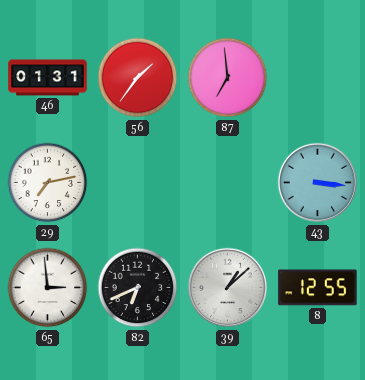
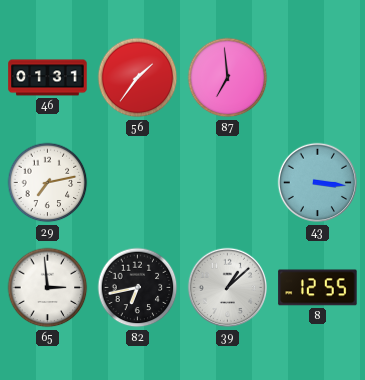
82: 6:41 -> 6:43
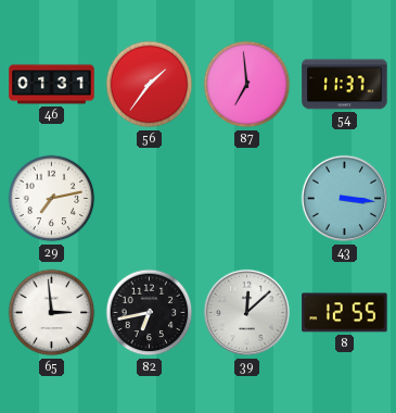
54: none -> 11:37
39: 1:08 -> 12:08
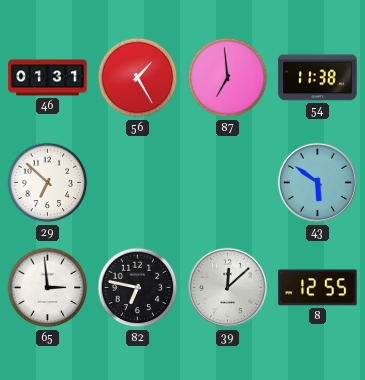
56: 1:36 -> 1:25
54: 11:37 -> 11:38
29: 7:13 -> 6:52
43: 3:16 -> 5:51
82: 6:43 -> 6:47
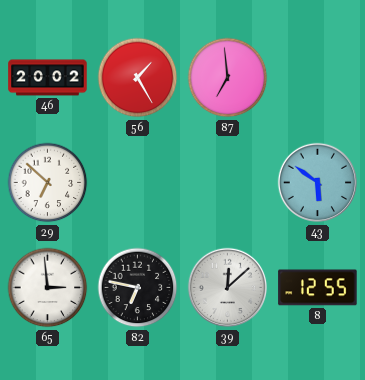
46: 01:31 -> 20:02
54: 11:38 -> none
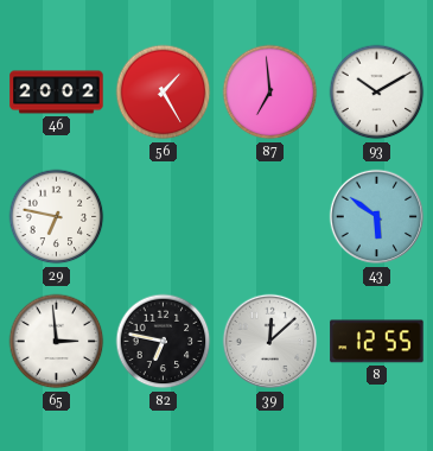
93: none -> 10:10
29: 6:52 -> 6:47
